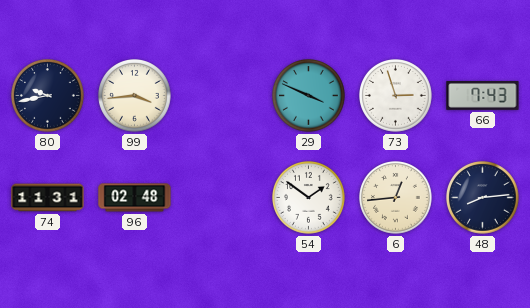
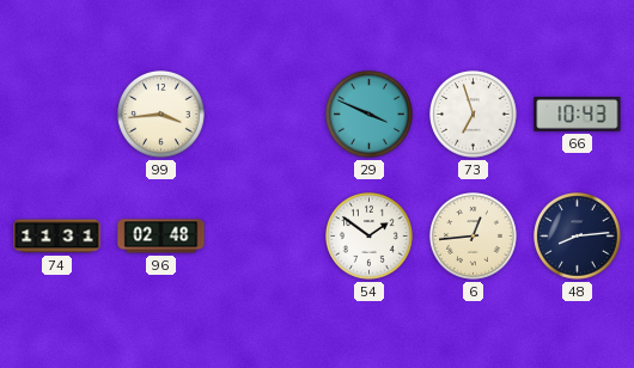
80: 9:43 -> none
73: 2:57 -> 6:57
66: 7:43 -> 10:43
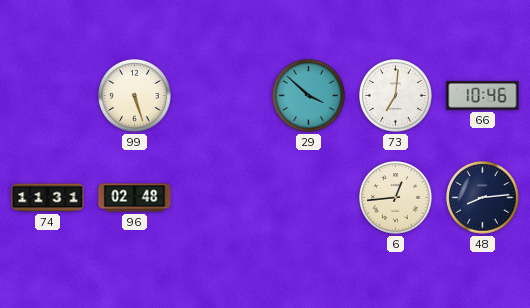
99: 3:44 -> 5:27
29: 3:49 -> 3:52
73: 6:57 -> 7:01
66: 10:43 -> 10:46
54: 1:51 -> none
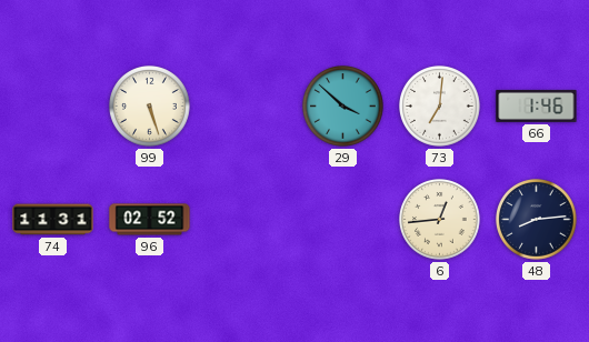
66: 10:46 -> 1:46
96: 02:48 -> 02:52
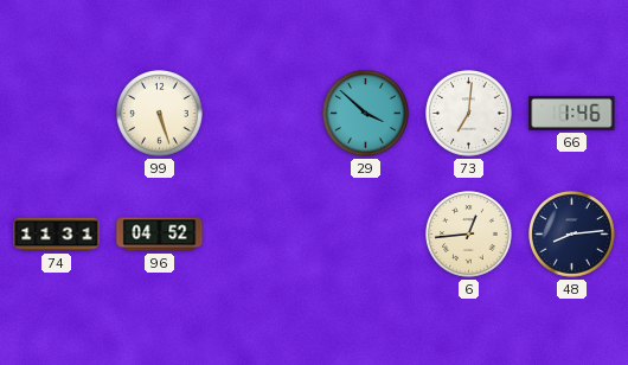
96: 02:52 -> 04:52
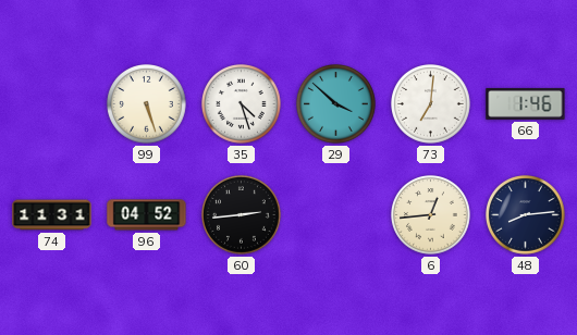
35: none -> 4:27
60: none -> 2:44
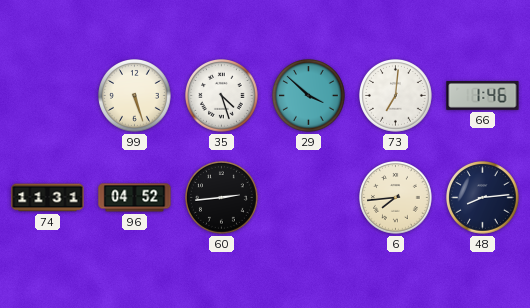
6: 12:44 -> 7:44
